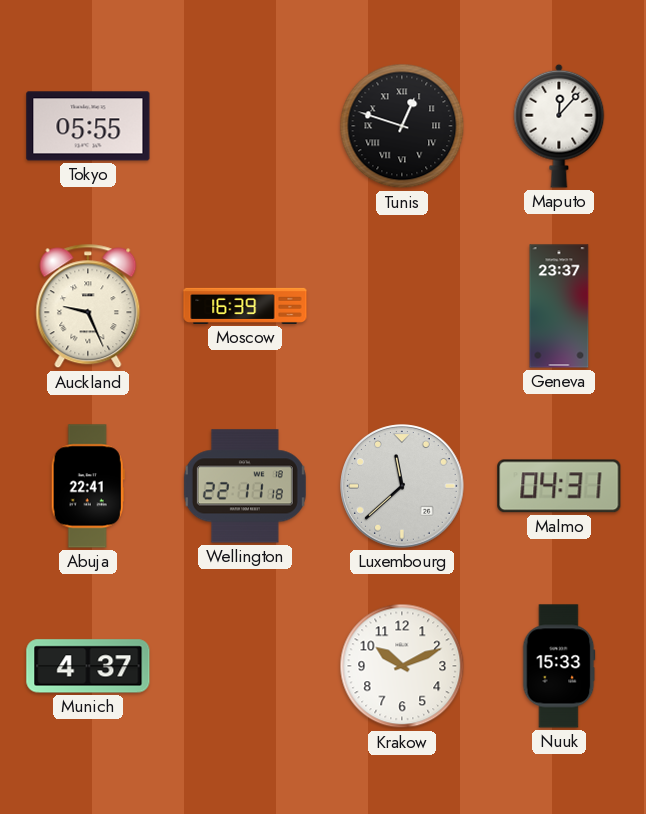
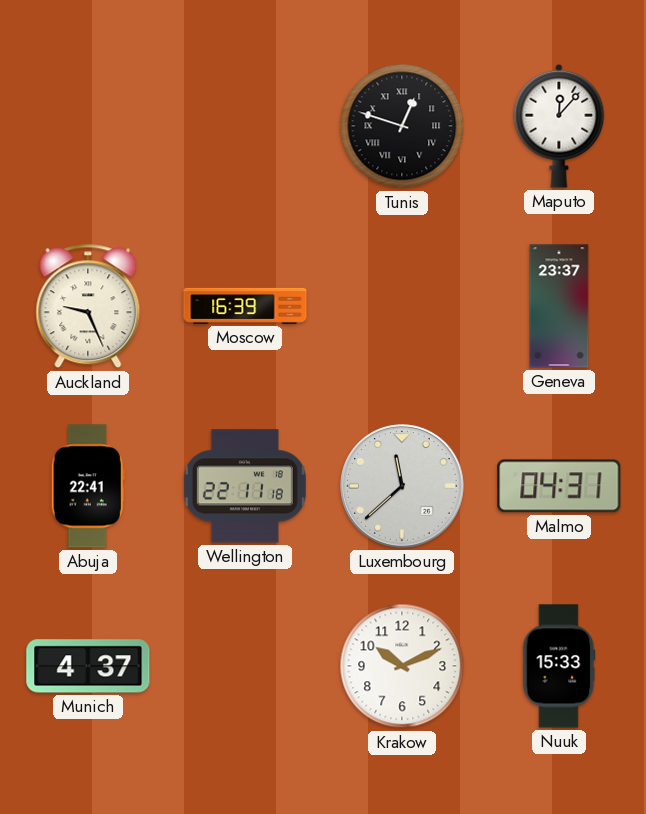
Tokyo: 05:55 -> none
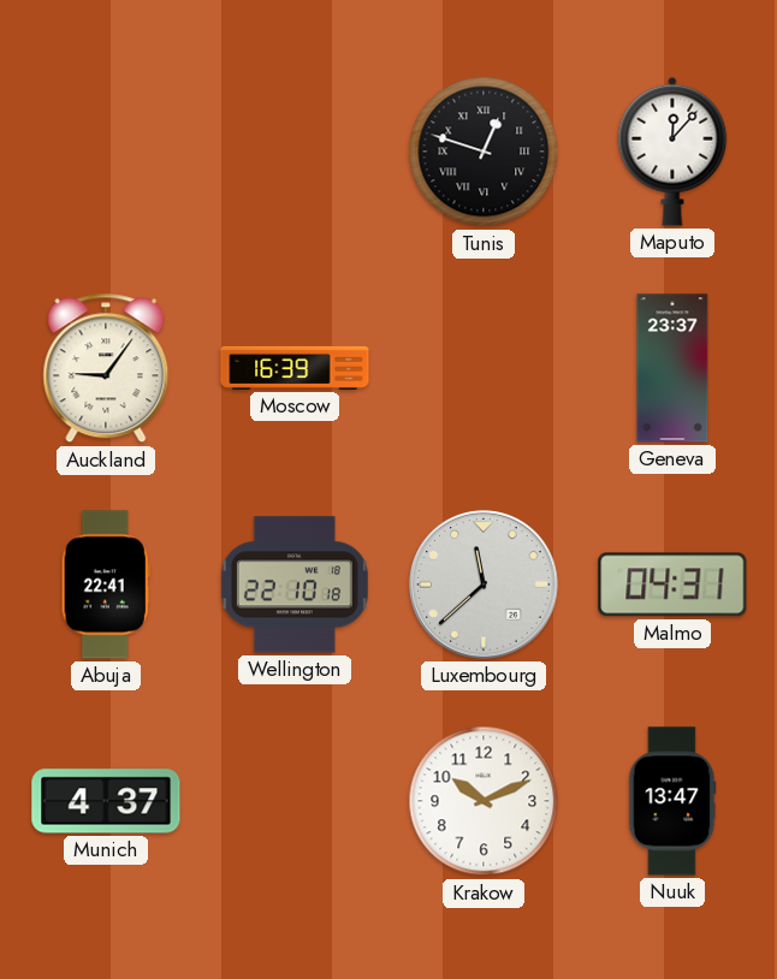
Auckland: 9:26 -> 9:06
Wellington: 22:11 -> 22:10
Nuuk: 15:33 -> 13:47
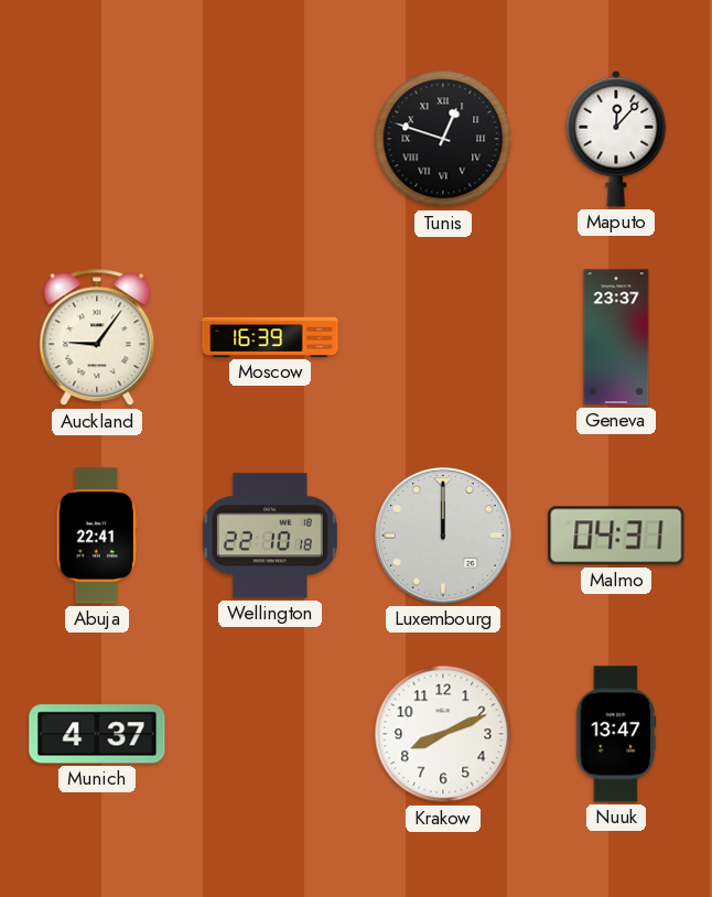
Luxembourg: 11:38 -> 12:00
Krakow: 10:11 -> 8:11
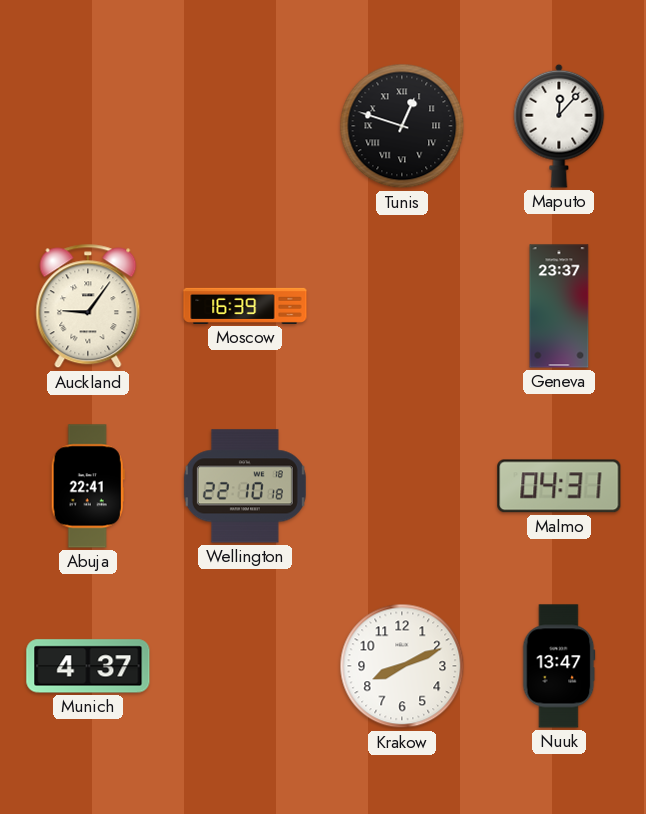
Luxembourg: 12:00 -> none
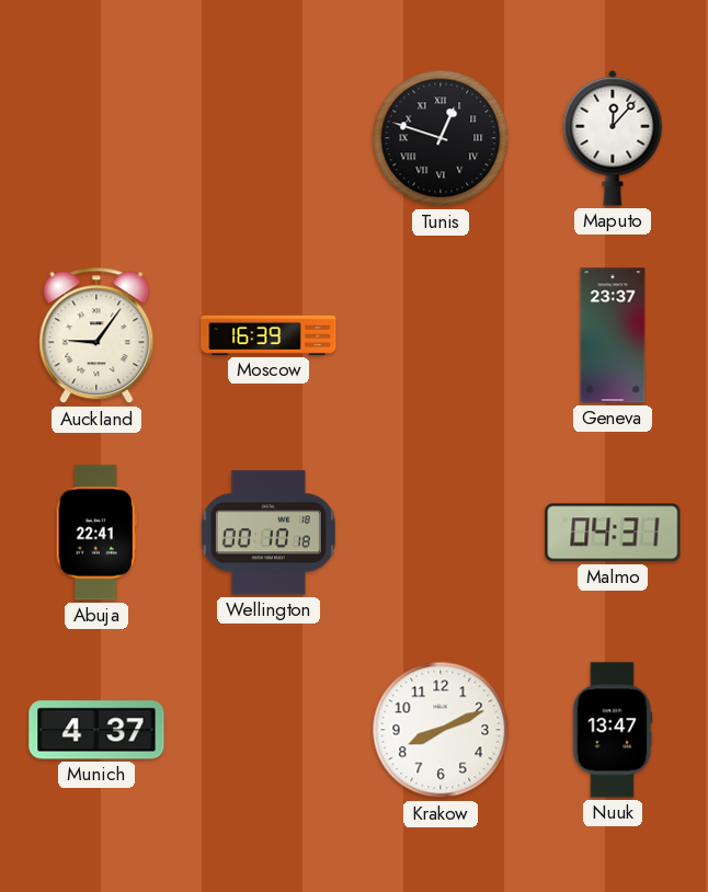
Wellington: 22:10 -> 00:10
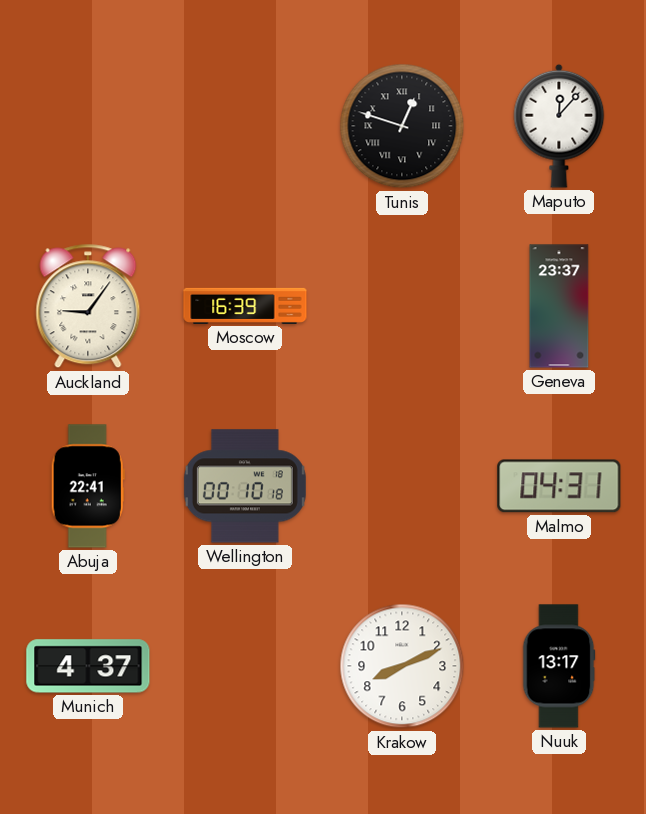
Nuuk: 13:47 -> 13:17
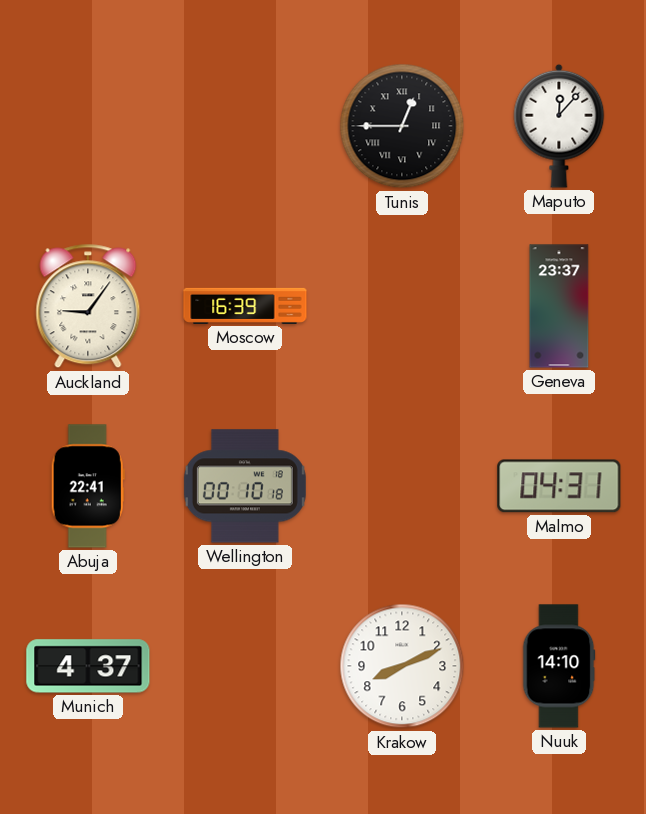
Tunis: 12:48 -> 12:45
Nuuk: 13:17 -> 14:10
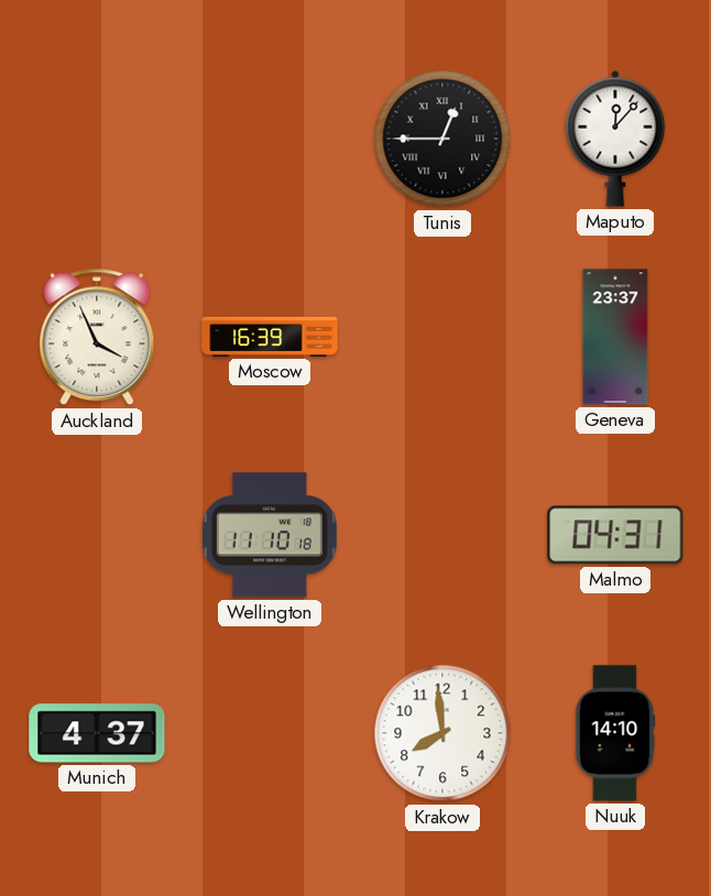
Auckland: 9:06 -> 3:56
Abuja: 22:41 -> none
Wellington: 00:10 -> 11:10
Krakow: 8:11 -> 7:59
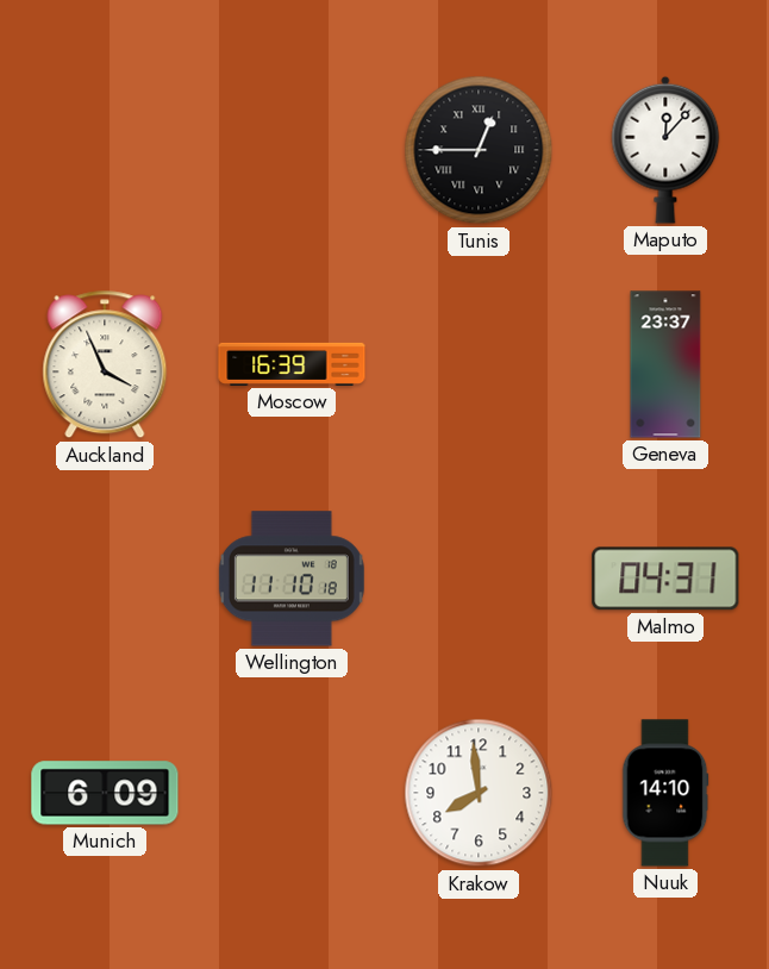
Munich: 4:37 -> 6:09
